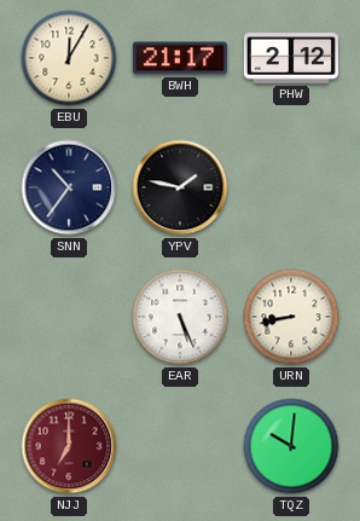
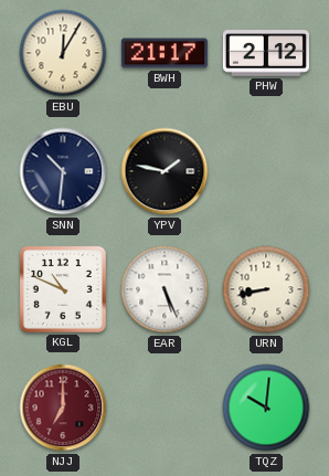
SNN: 10:36 -> 10:31
KGL: none -> 10:49
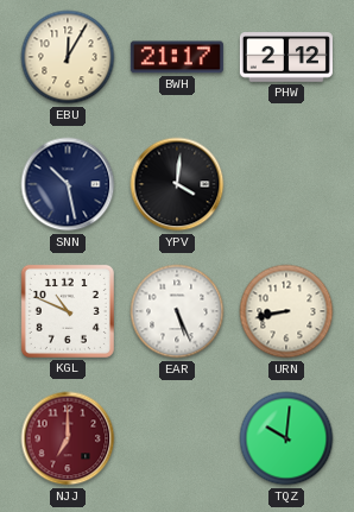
SNN: 10:31 -> 10:28
YPV: 1:47 -> 4:01
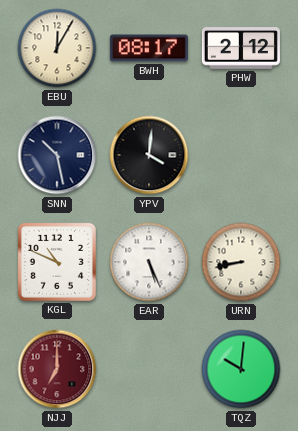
BWH: 21:17 -> 08:17
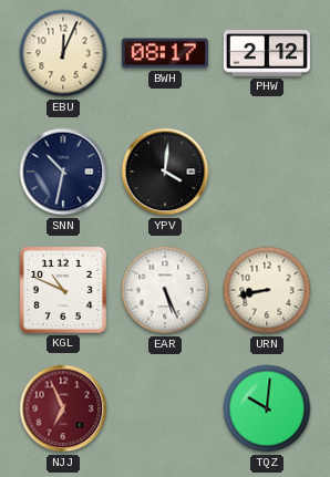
EBU: 12:05 -> 12:04
SNN: 10:28 -> 10:32
NJJ: 7:00 -> 6:56
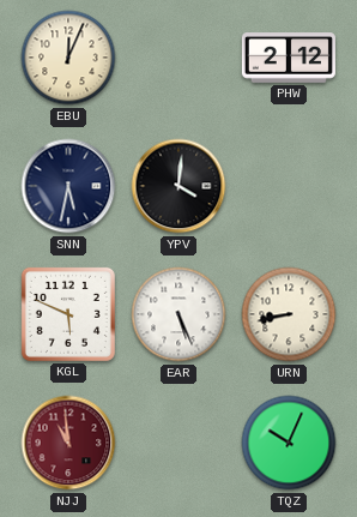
BWH: 08:17 -> none
SNN: 10:32 -> 5:32
KGL: 10:49 -> 5:49
NJJ: 6:56 -> 10:59
TQZ: 10:01 -> 10:04
